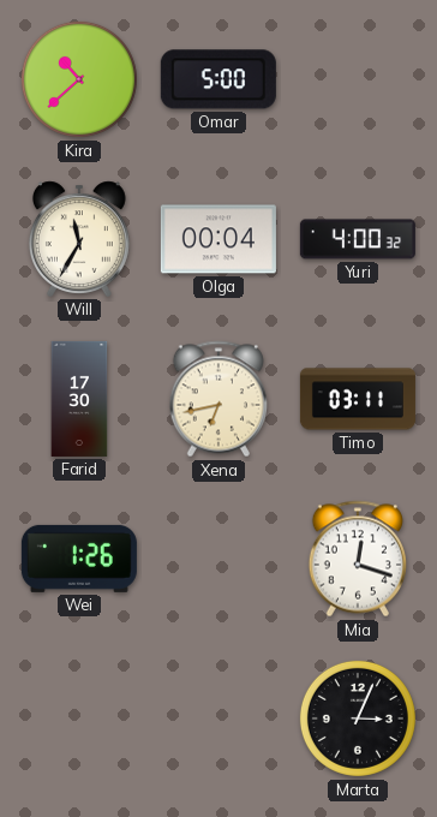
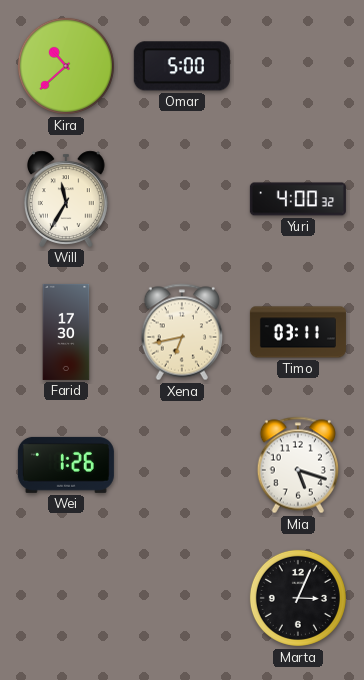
Olga: 00:04 -> none
Mia: 12:18 -> 5:18
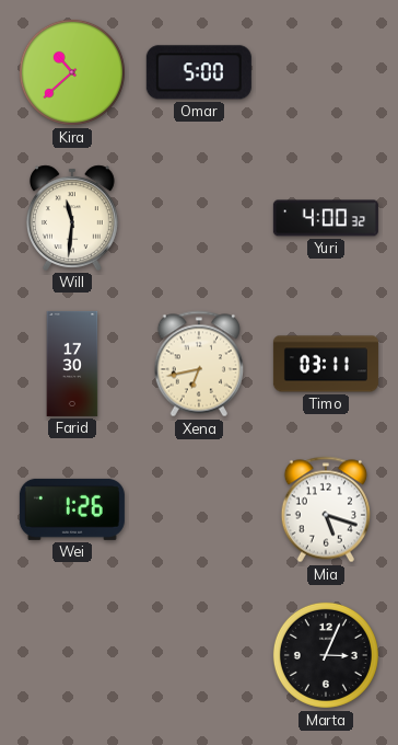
Will: 11:35 -> 11:31
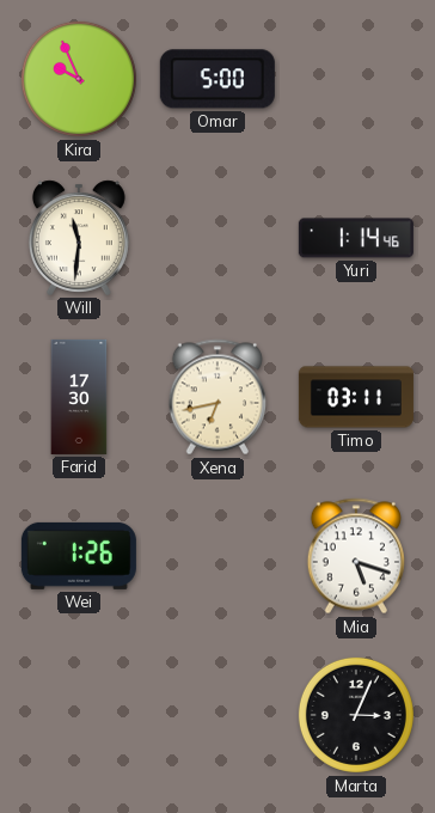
Kira: 10:38 -> 9:56
Yuri: 4:00 -> 1:14
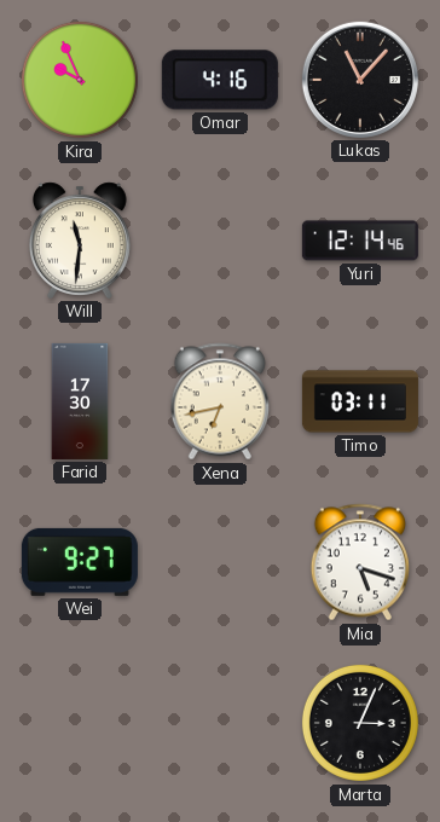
Omar: 5:00 -> 4:16
Lukas: none -> 11:07
Yuri: 1:14 -> 12:14
Wei: 1:26 -> 9:27
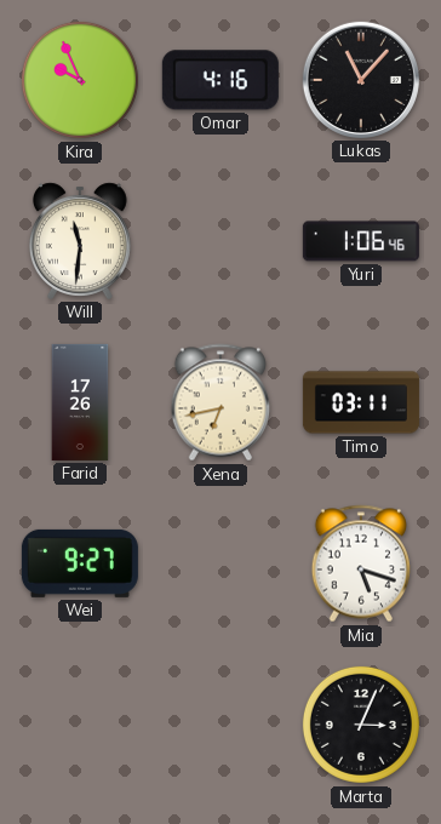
Yuri: 12:14 -> 1:06
Farid: 17:30 -> 17:26
